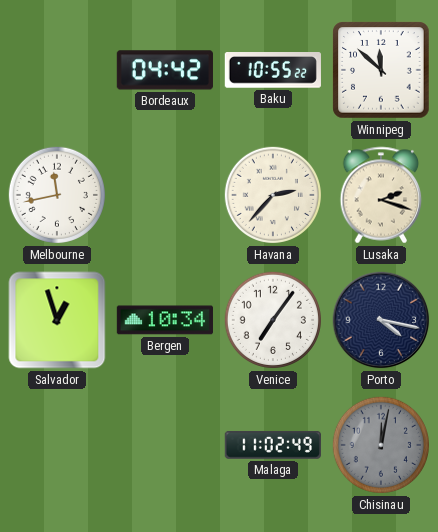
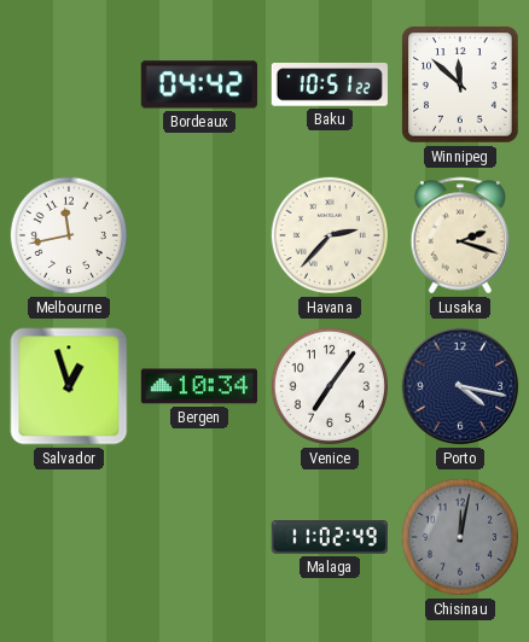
Baku: 10:55 -> 10:51
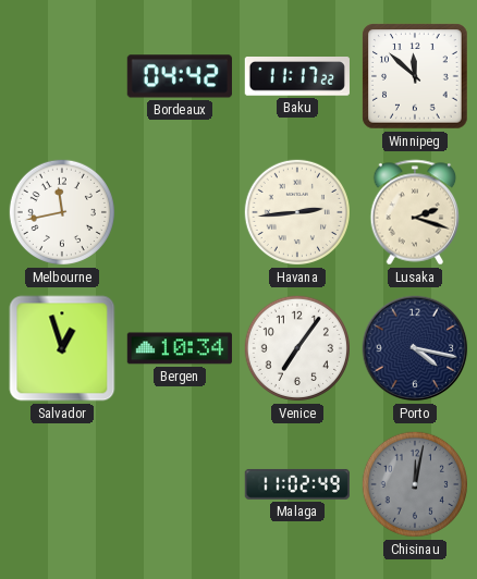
Baku: 10:51 -> 11:17
Havana: 2:37 -> 2:44
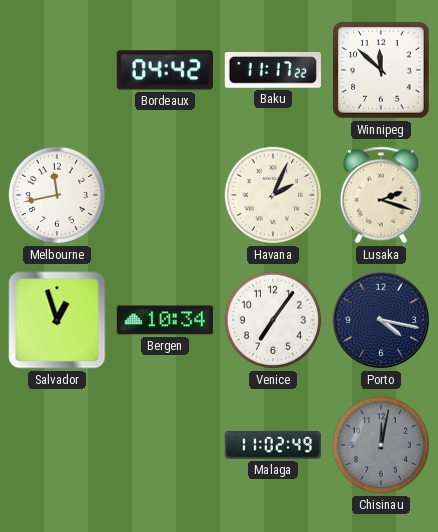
Havana: 2:44 -> 2:04
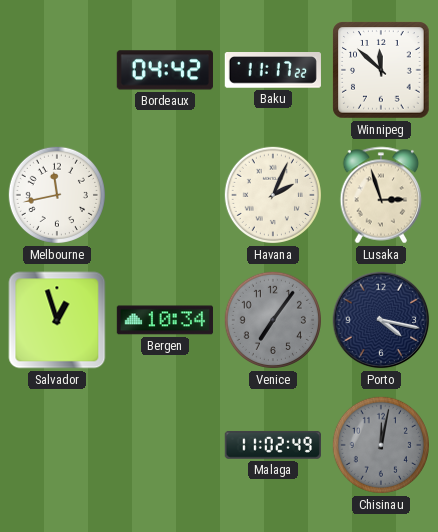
Lusaka: 2:18 -> 2:57
Venice dial: white -> grey
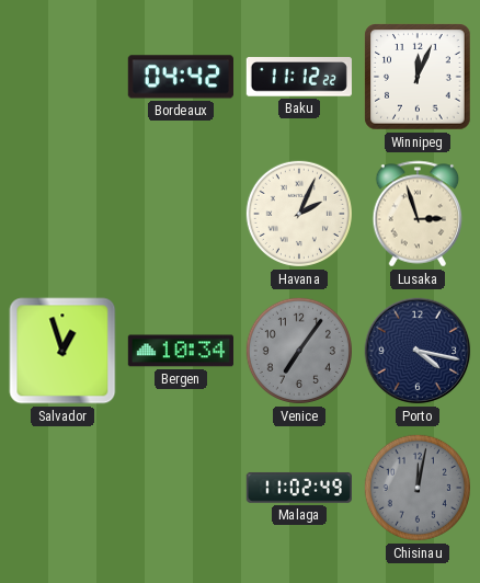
Baku: 11:17 -> 11:12
Winnipeg: 11:52 -> 12:04
Melbourne: 11:43 -> none
